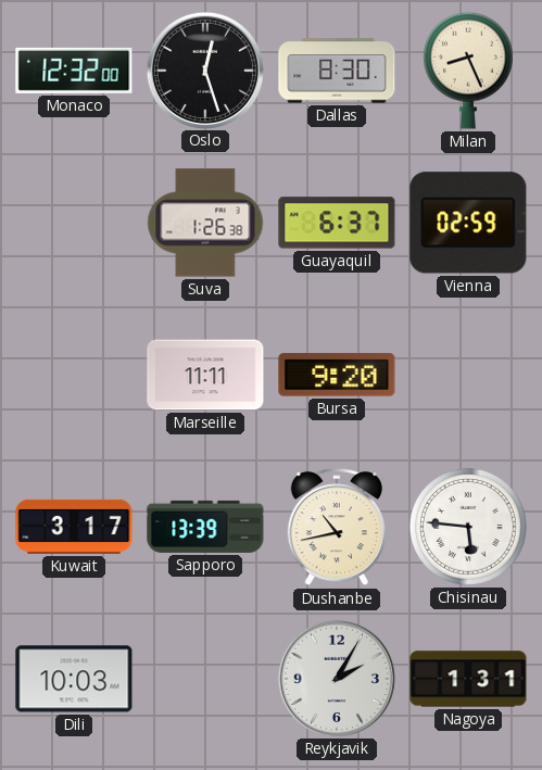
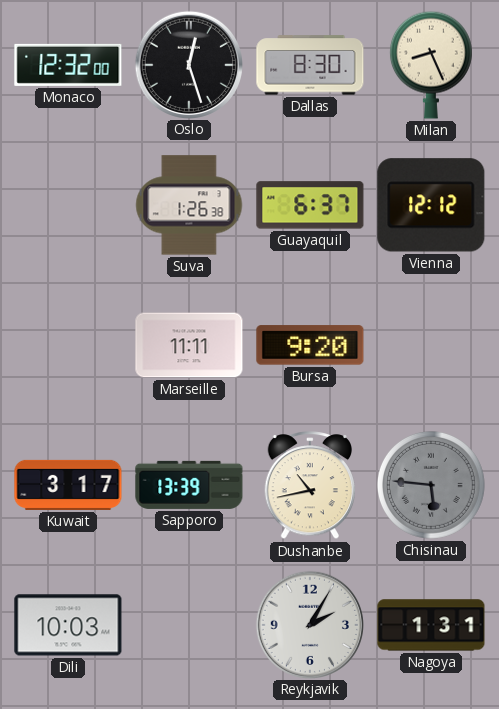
Vienna: 02:59 -> 12:12
Chisinau dial: white -> grey
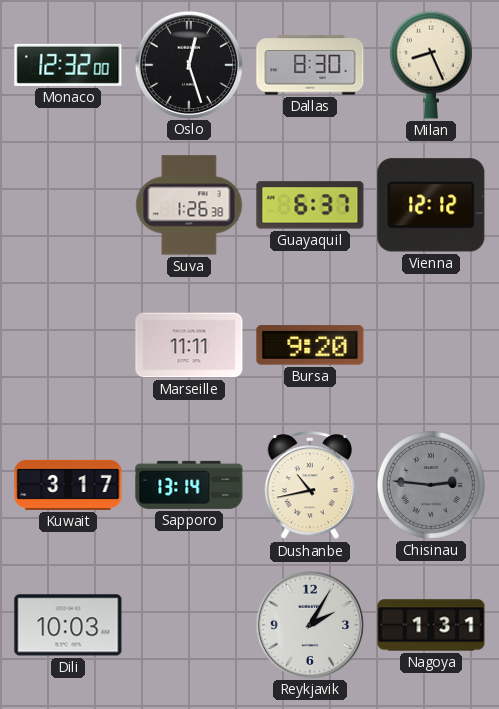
Sapporo: 13:39 -> 13:14
Chisinau: 5:46 -> 2:46
